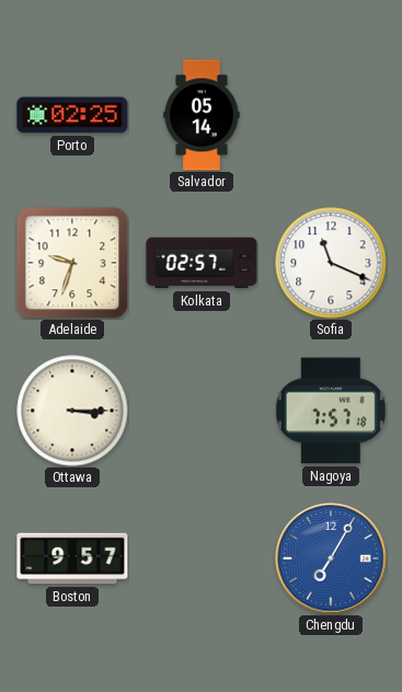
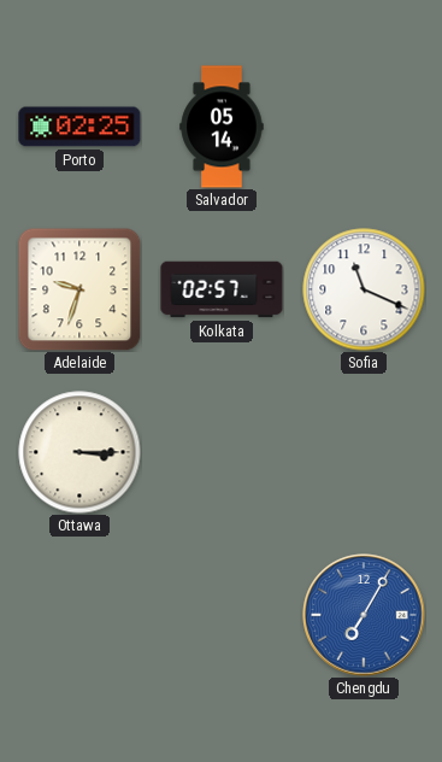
Nagoya: 7:57 -> none
Boston: 9:57 -> none
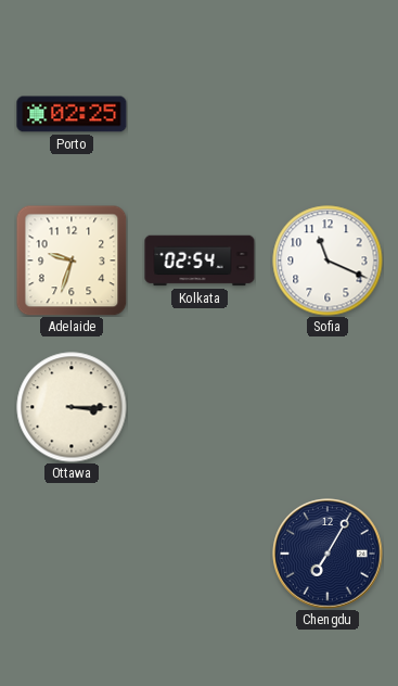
Salvador: 05:14 -> none
Kolkata: 02:57 -> 02:54
Chengdu dial: blue -> navy
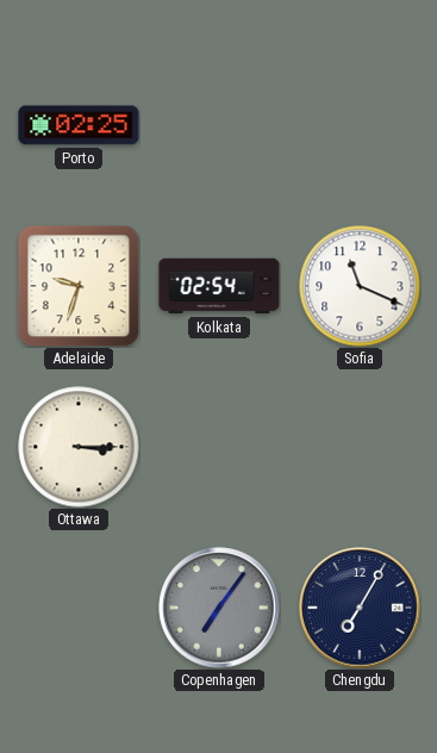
Copenhagen: none -> 7:06
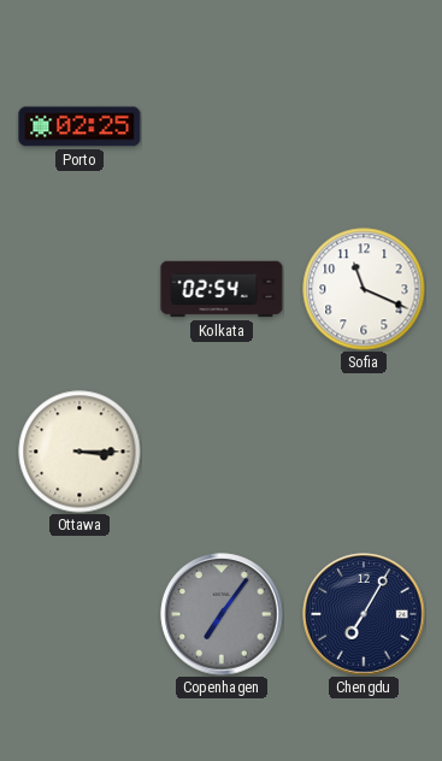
Adelaide: 9:33 -> none
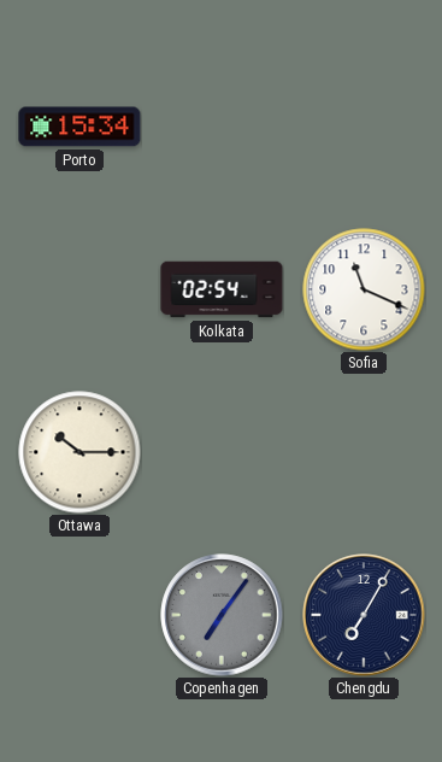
Porto: 02:25 -> 15:34
Ottawa: 3:15 -> 10:15
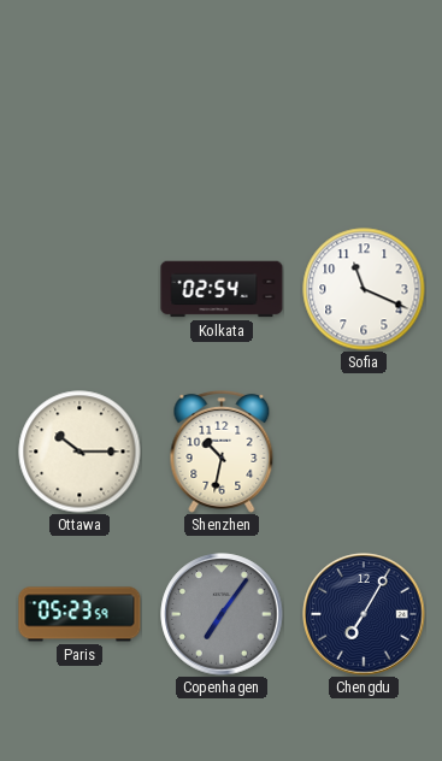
Porto: 15:34 -> none
Shenzhen: none -> 10:32
Paris: none -> 05:23
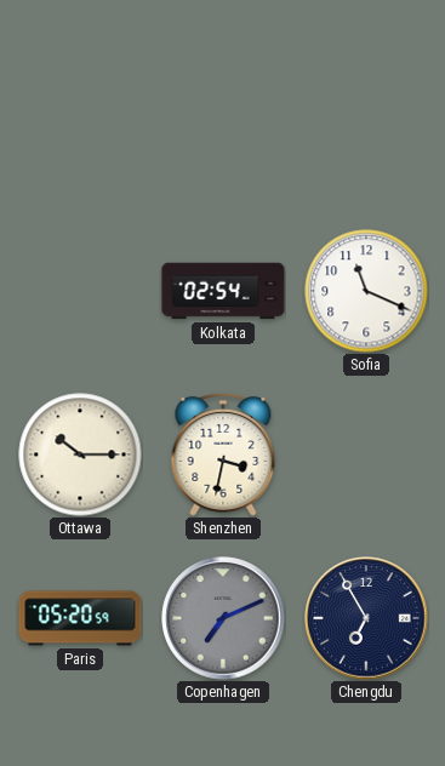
Shenzhen: 10:32 -> 3:32
Paris: 05:23 -> 05:20
Copenhagen: 7:06 -> 7:11
Chengdu: 7:05 -> 6:55
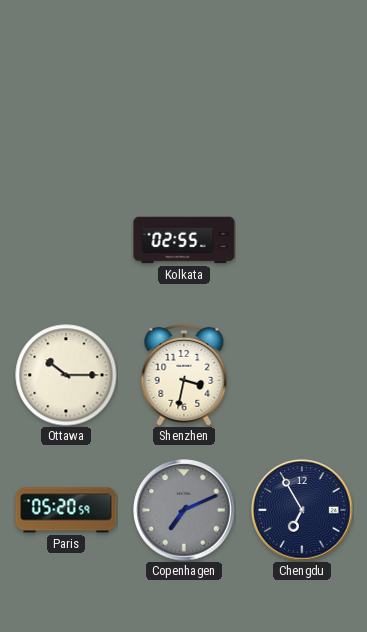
Kolkata: 02:54 -> 02:55
Sofia: 11:19 -> none
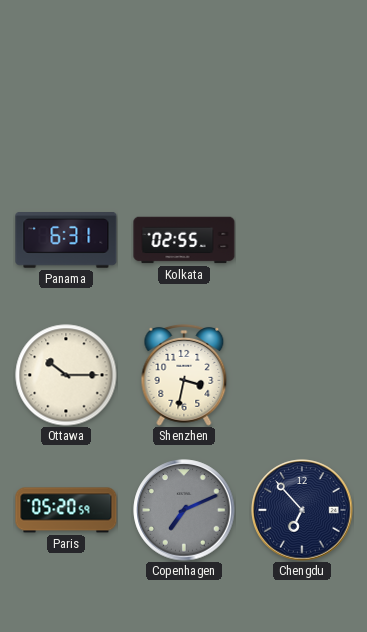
Panama: none -> 6:31
Chengdu: 6:55 -> 6:53
